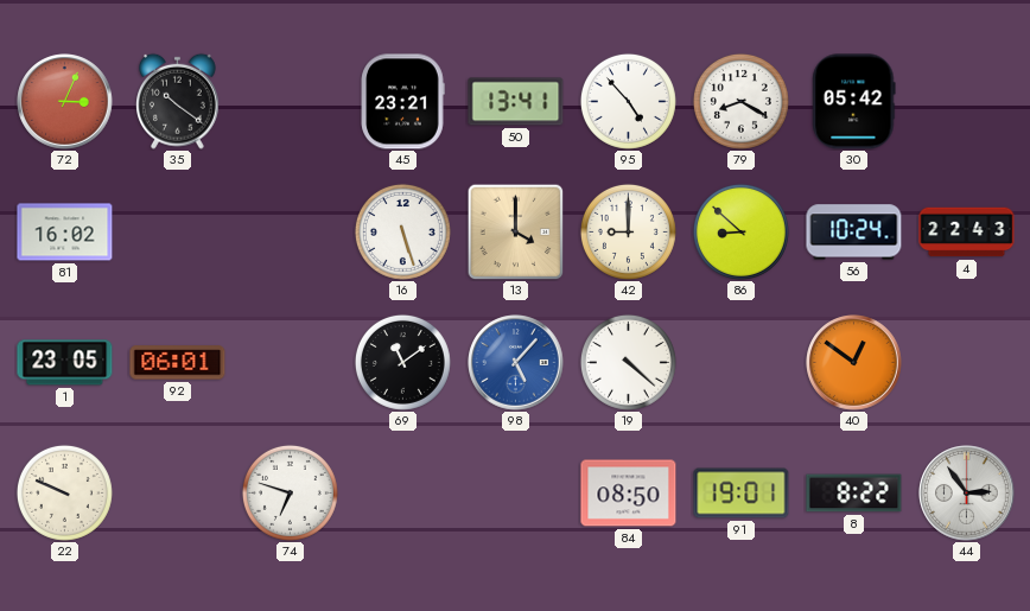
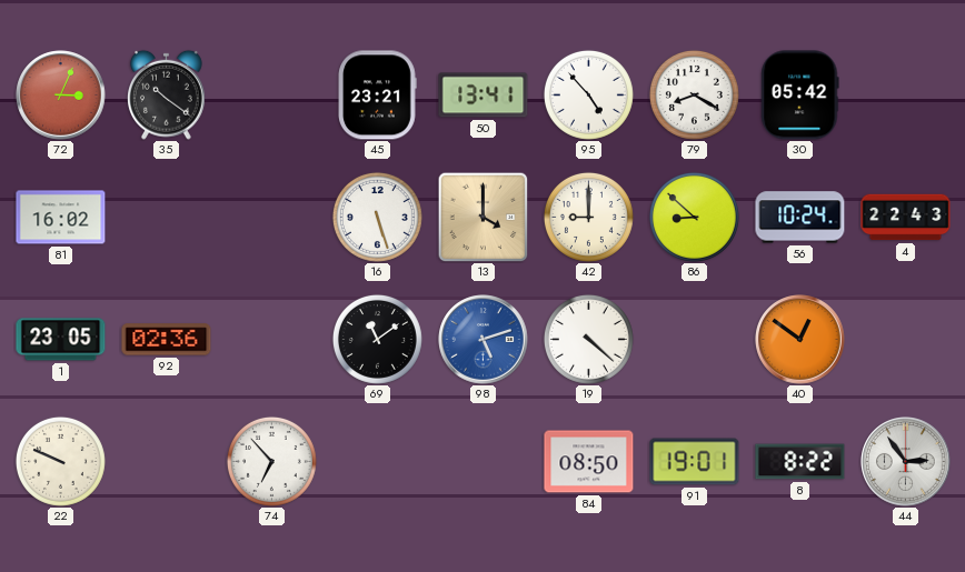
92: 06:01 -> 02:36
98: 5:07 -> 5:12
74: 6:48 -> 6:53
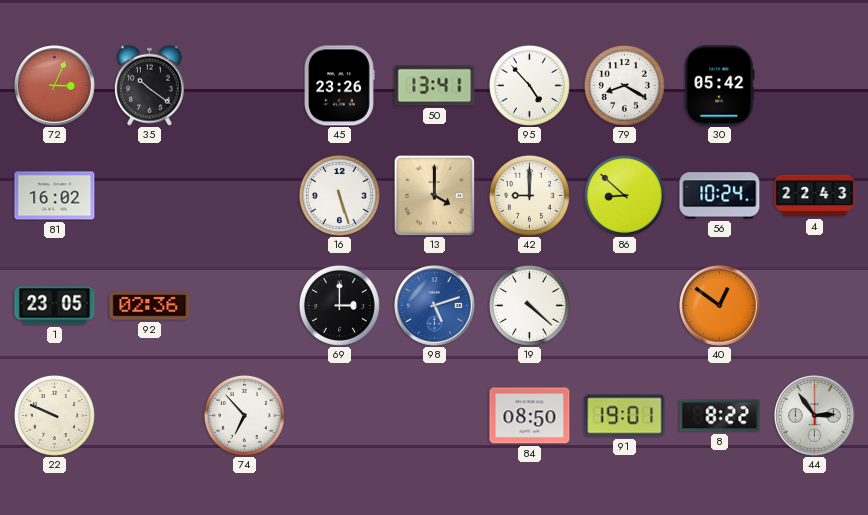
45: 23:21 -> 23:26
69: 11:09 -> 3:00
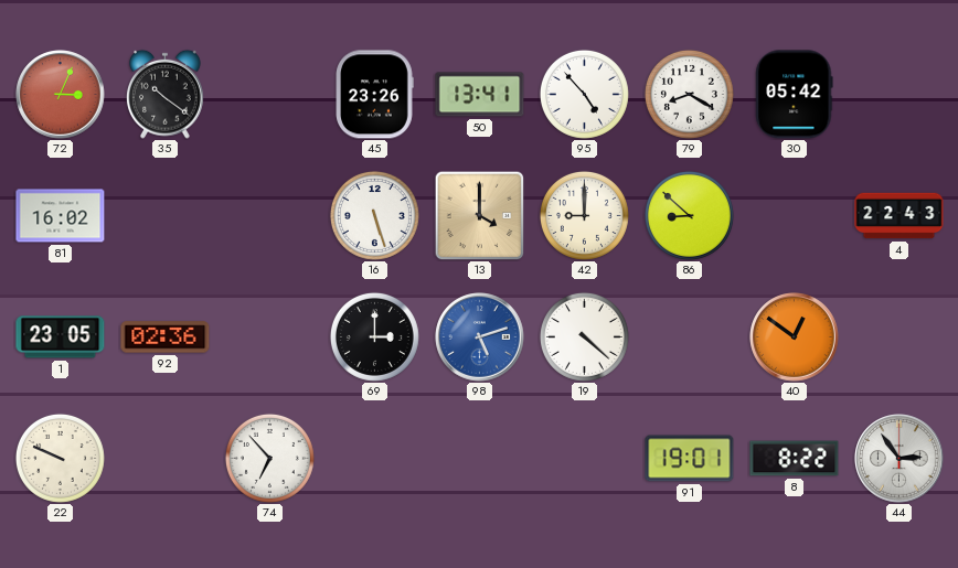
56: 10:24 -> none
84: 08:50 -> none
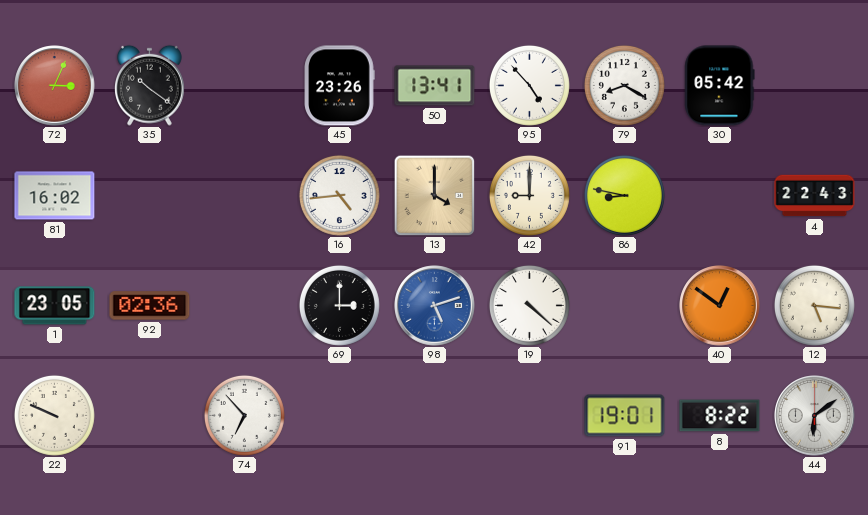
16: 5:27 -> 4:44
86: 8:52 -> 8:47
12: none -> 5:16
44: 2:54 -> 6:09
